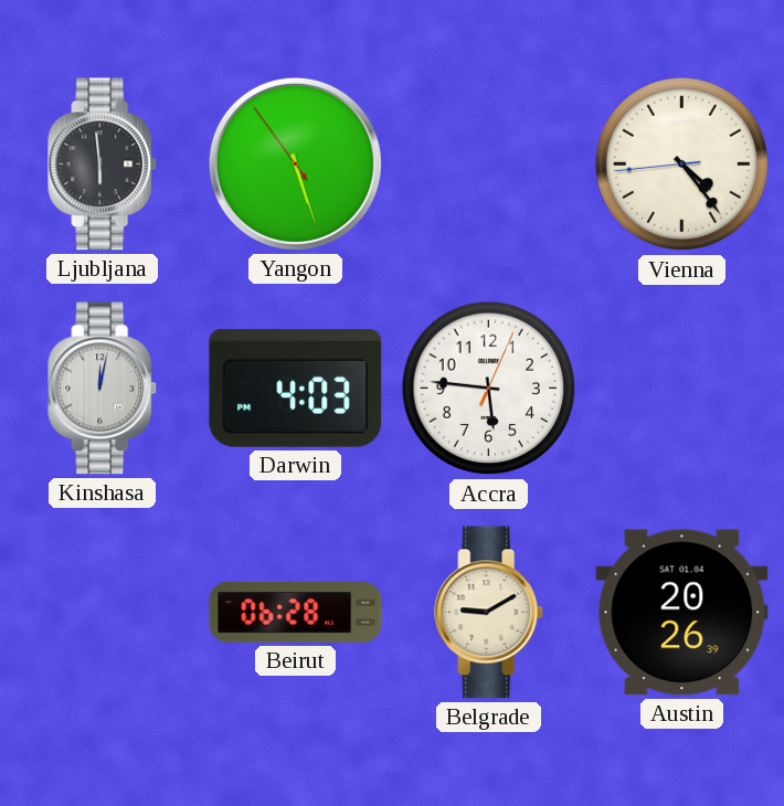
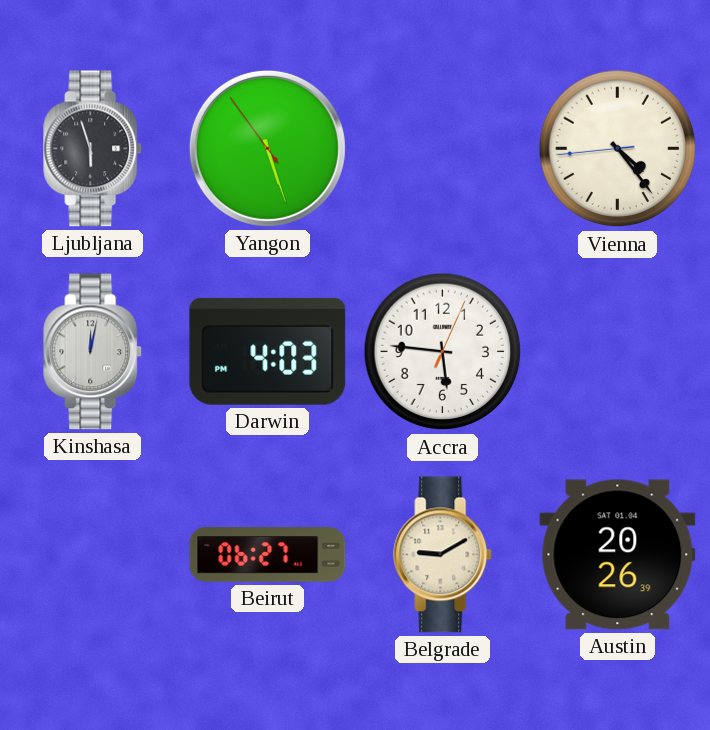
Ljubljana: 5:59 -> 5:57
Beirut: 06:28 -> 06:27
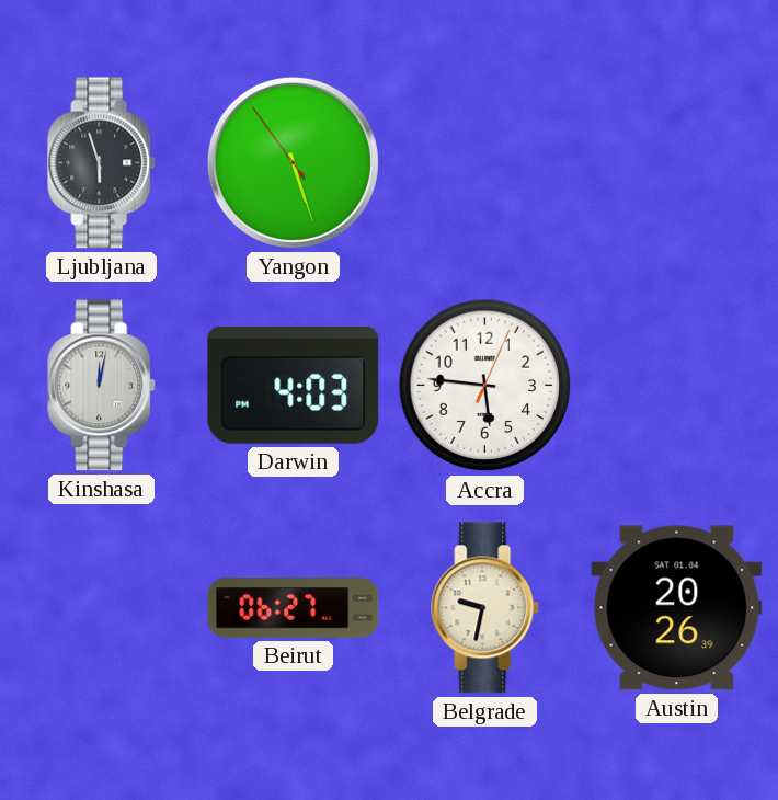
Vienna: 4:23 -> none
Belgrade: 9:10 -> 9:32
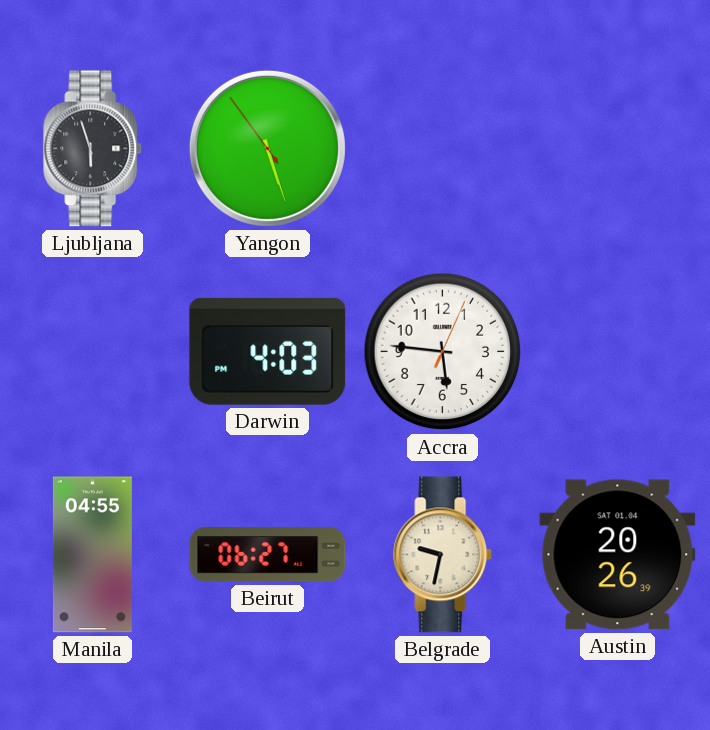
Kinshasa: 12:02 -> none
Manila: none -> 04:55
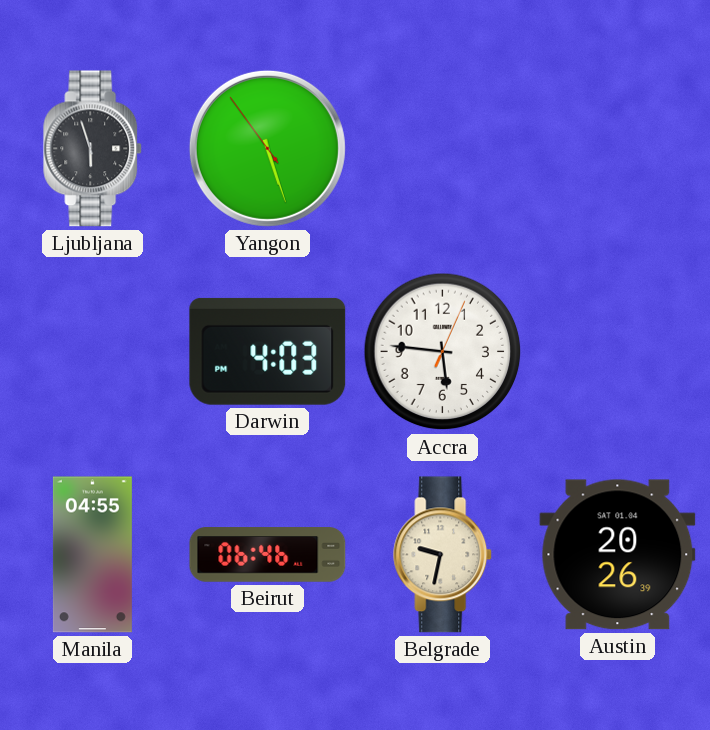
Beirut: 06:27 -> 06:46
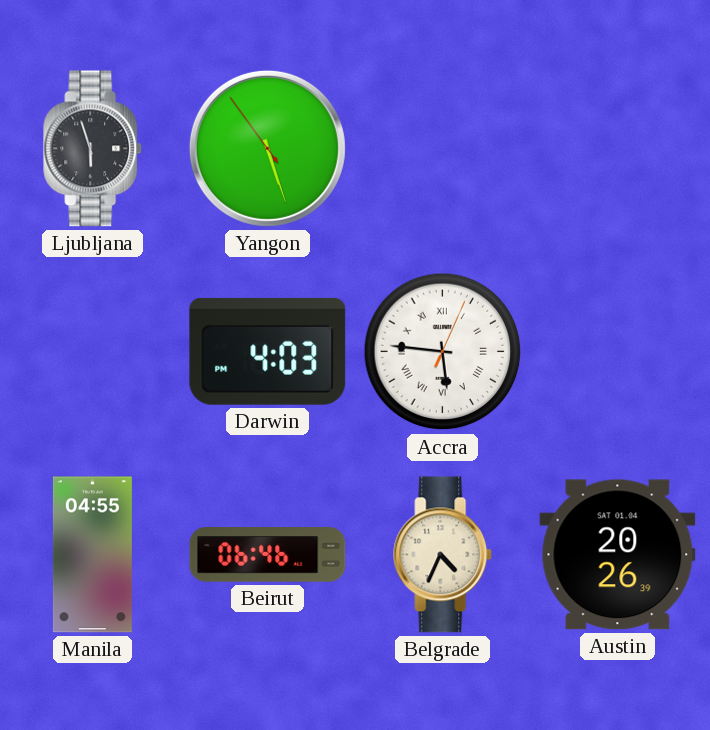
Accra numerals: Arabic -> Roman
Belgrade: 9:32 -> 4:34
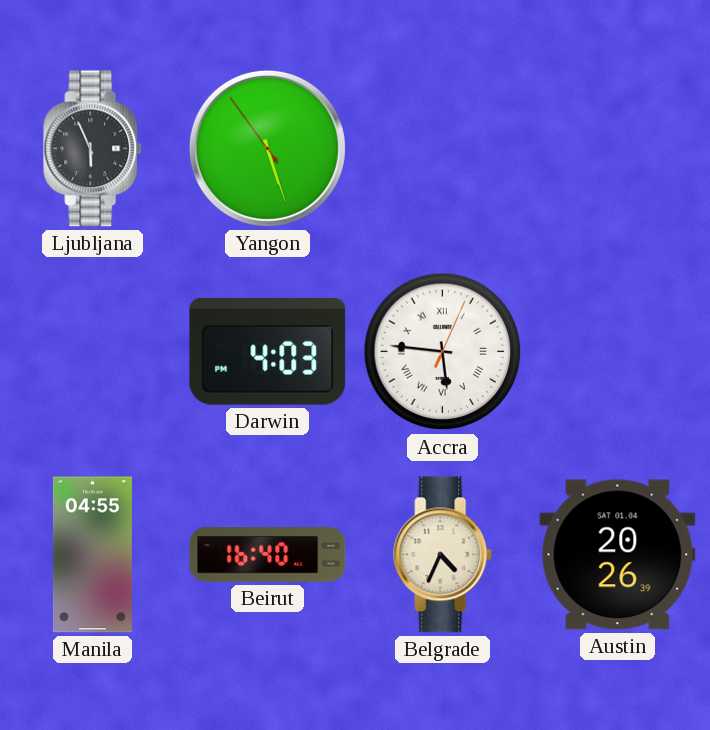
Ljubljana: 5:57 -> 5:56
Beirut: 06:46 -> 16:40
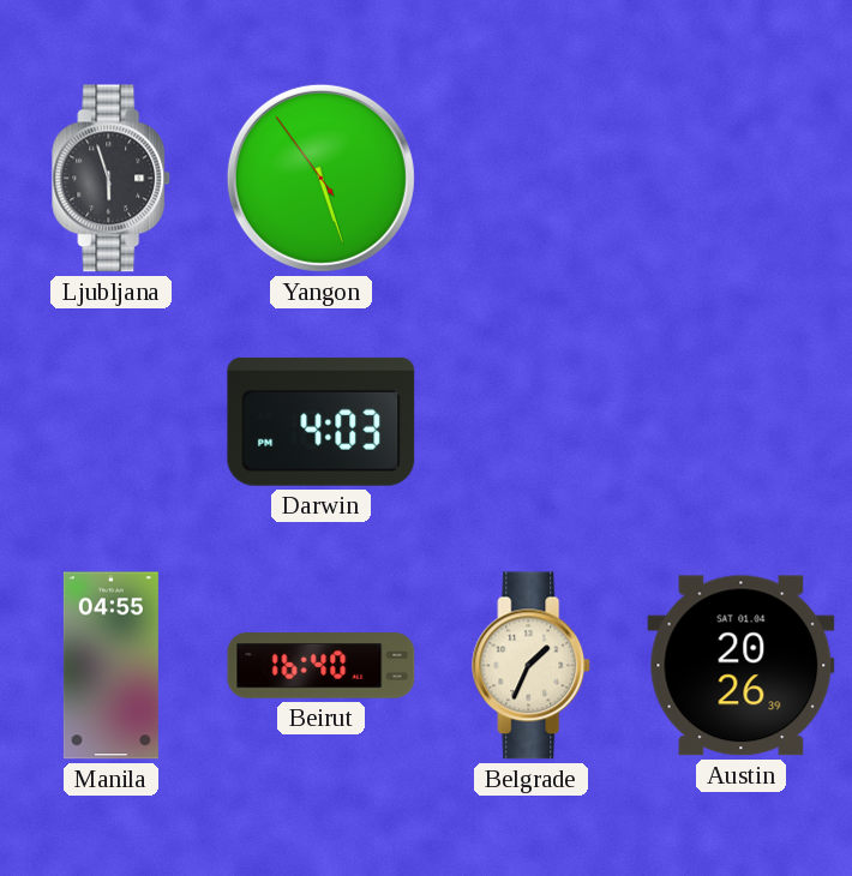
Ljubljana: 5:56 -> 5:57
Accra: 5:46 -> none
Belgrade: 4:34 -> 1:34
